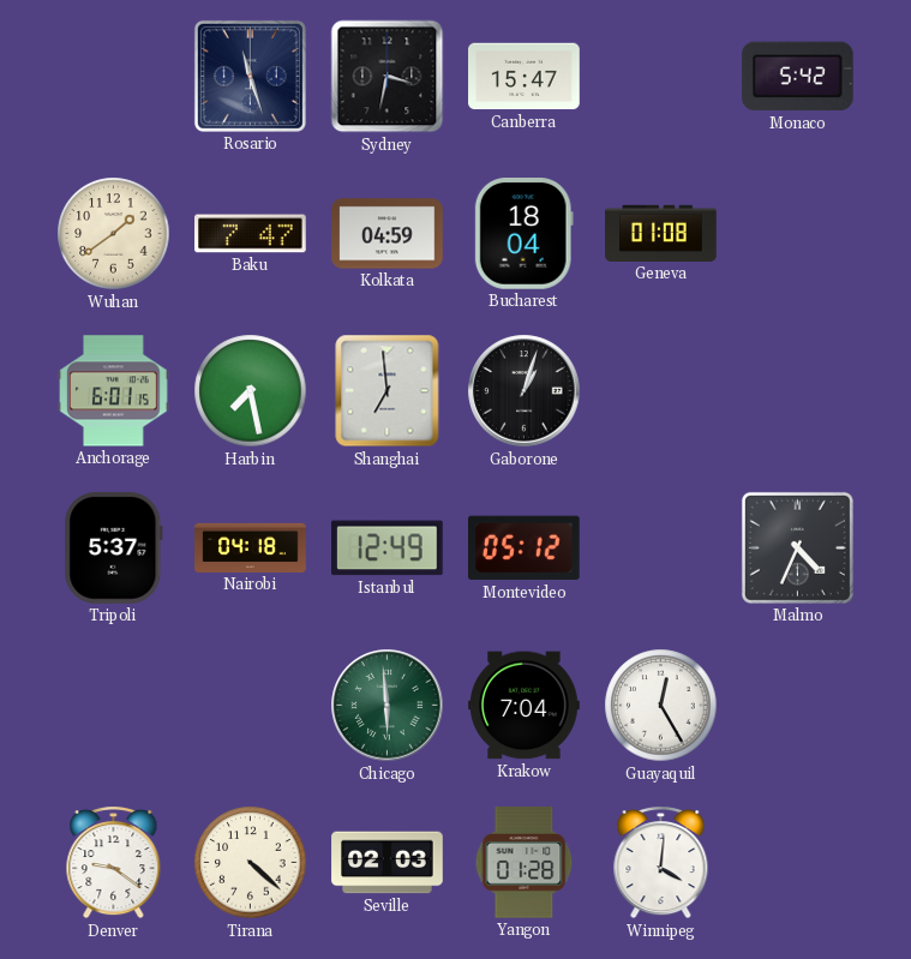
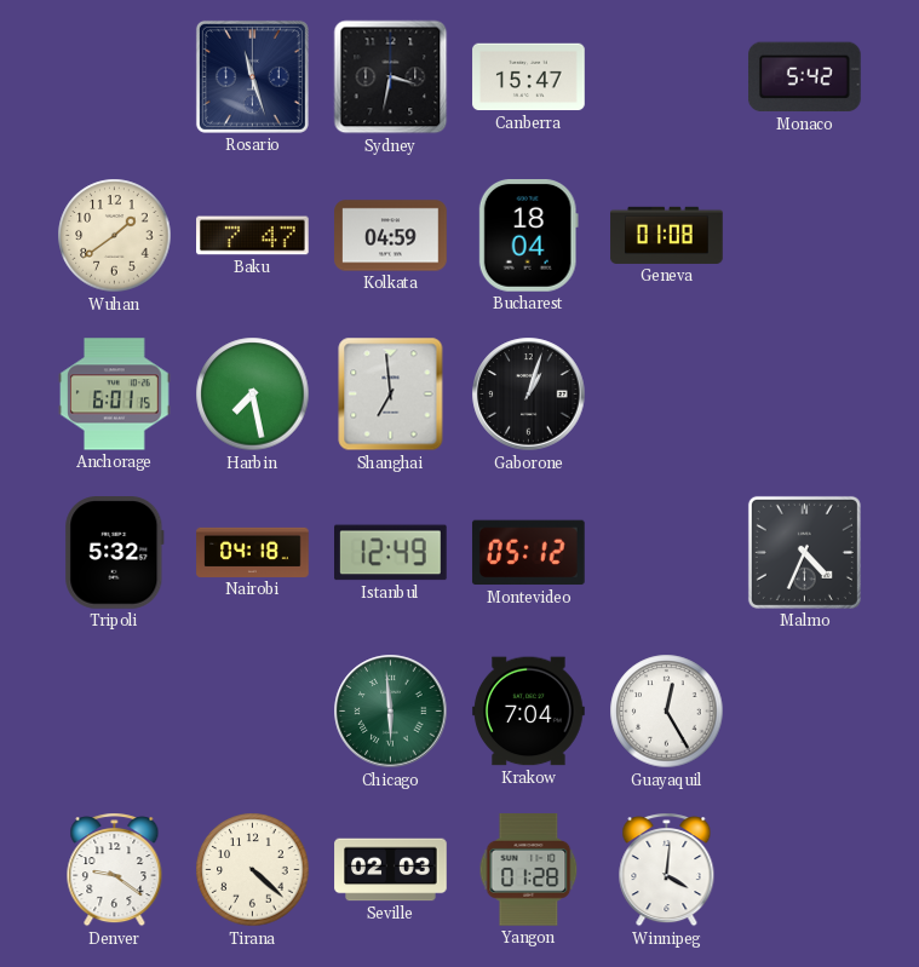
Tripoli: 5:37 -> 5:32
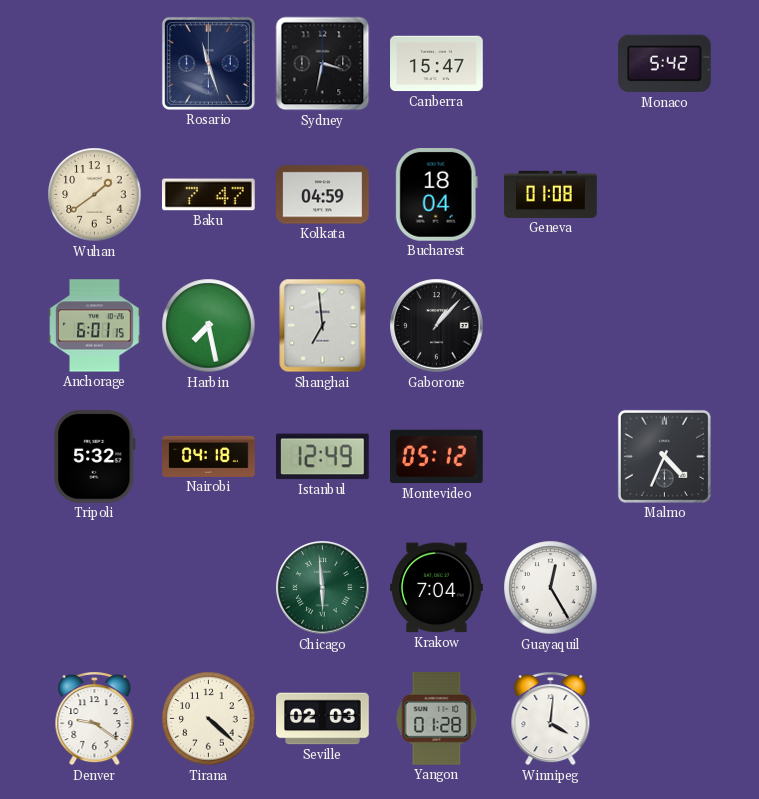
Gaborone: 1:03 -> 1:07
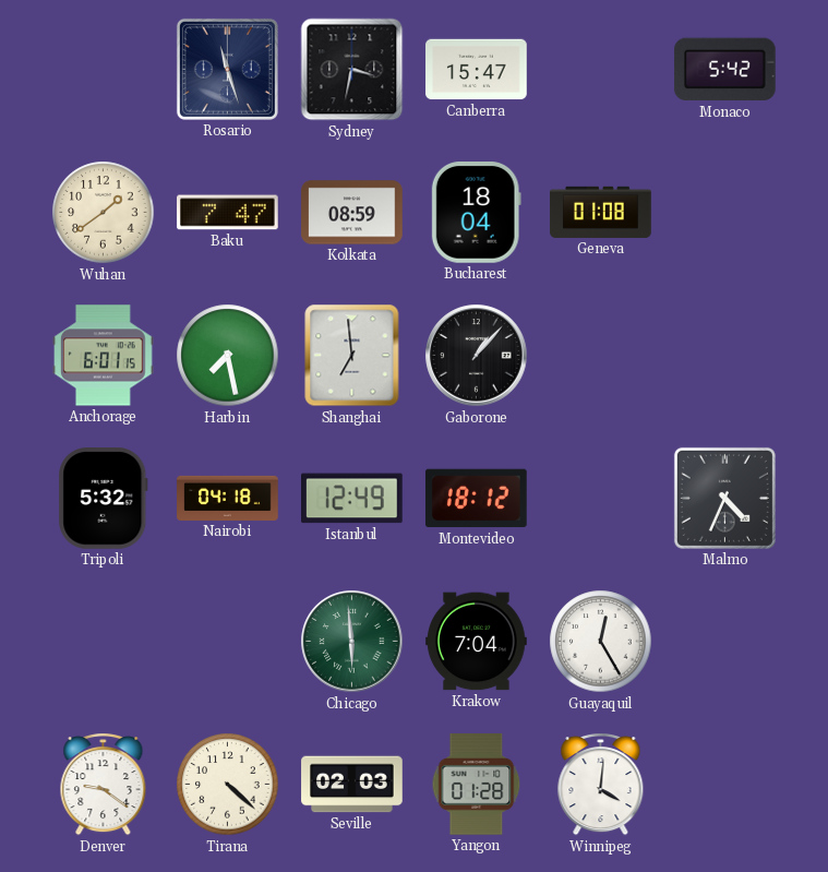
Kolkata: 04:59 -> 08:59
Montevideo: 05:12 -> 18:12
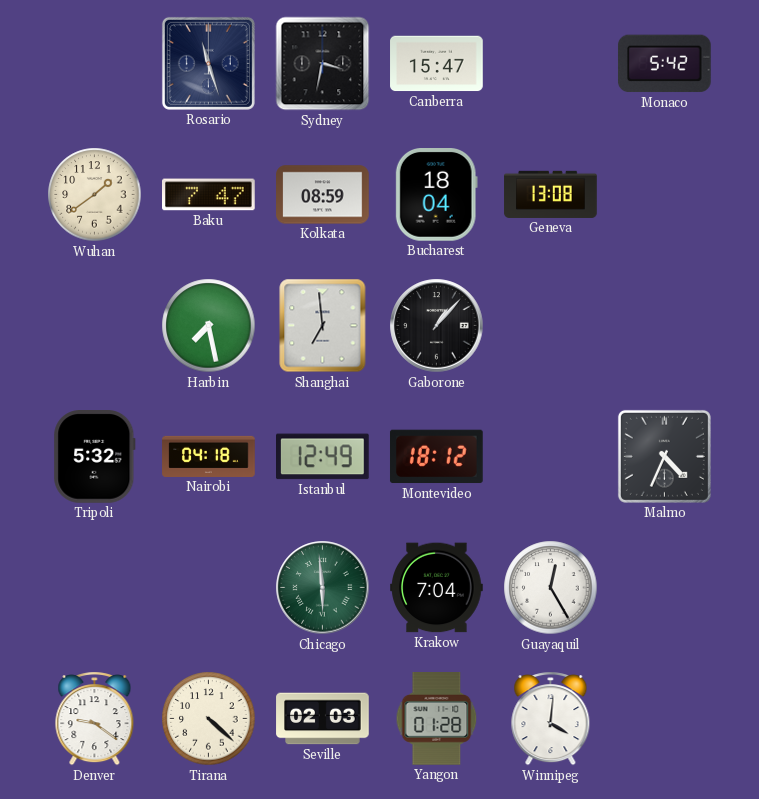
Geneva: 01:08 -> 13:08
Anchorage: 6:01 -> none
